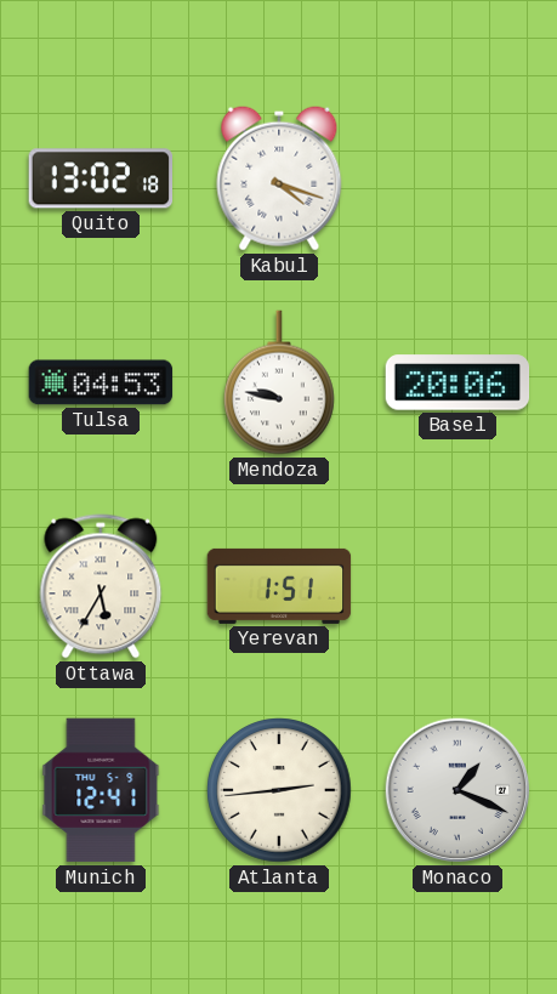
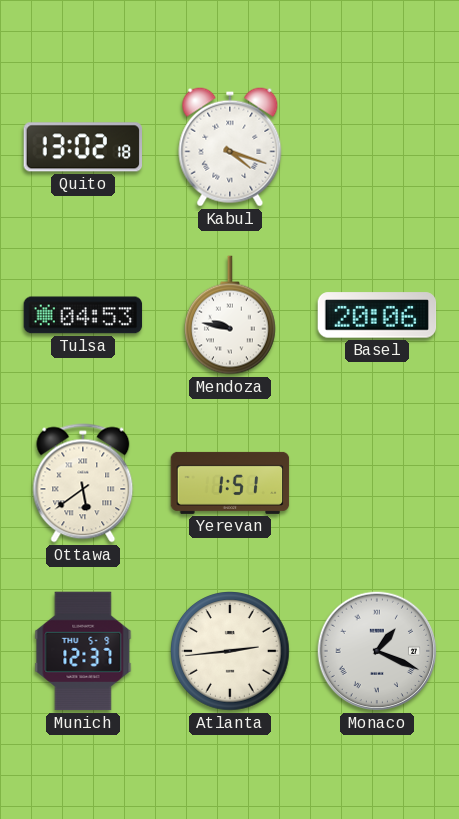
Ottawa: 5:35 -> 5:39
Munich: 12:41 -> 12:37
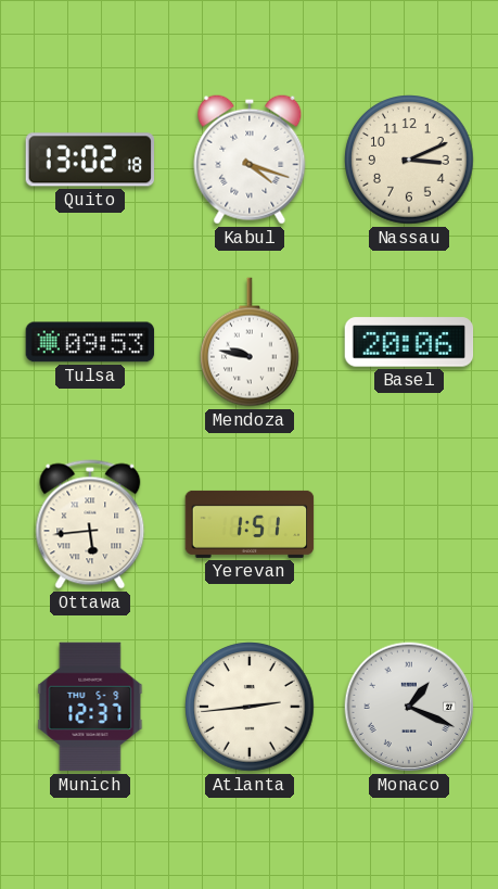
Nassau: none -> 3:11
Tulsa: 04:53 -> 09:53
Ottawa: 5:39 -> 5:44
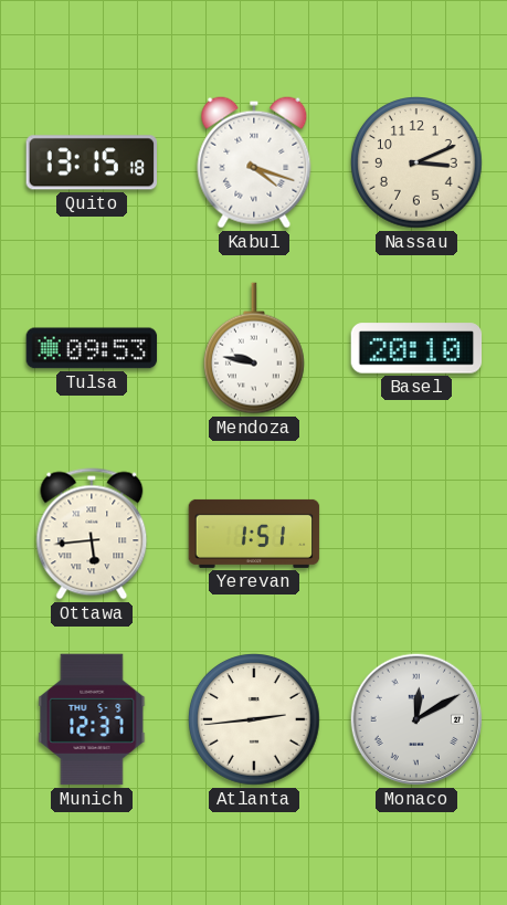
Quito: 13:02 -> 13:15
Basel: 20:06 -> 20:10
Monaco: 1:19 -> 12:10
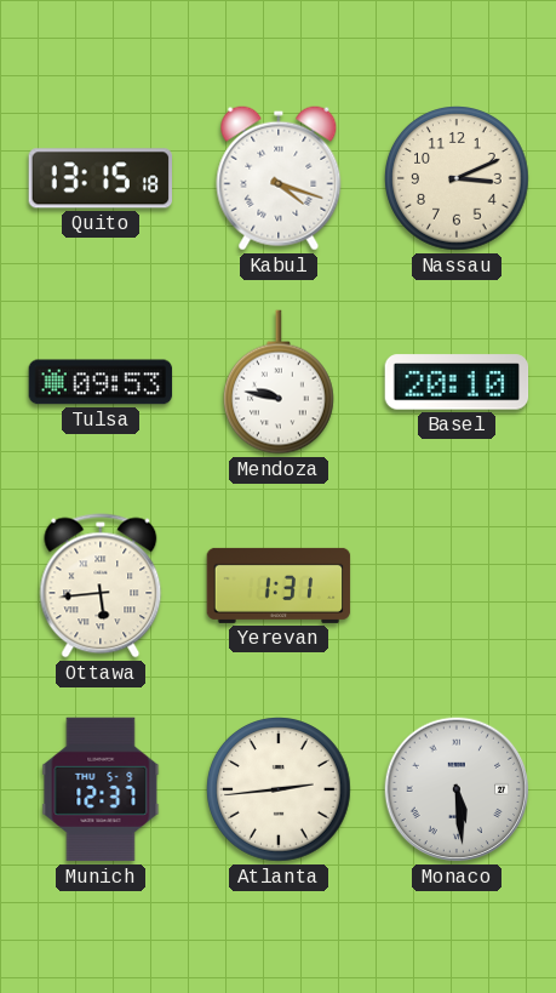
Yerevan: 1:51 -> 1:31
Monaco: 12:10 -> 5:29
